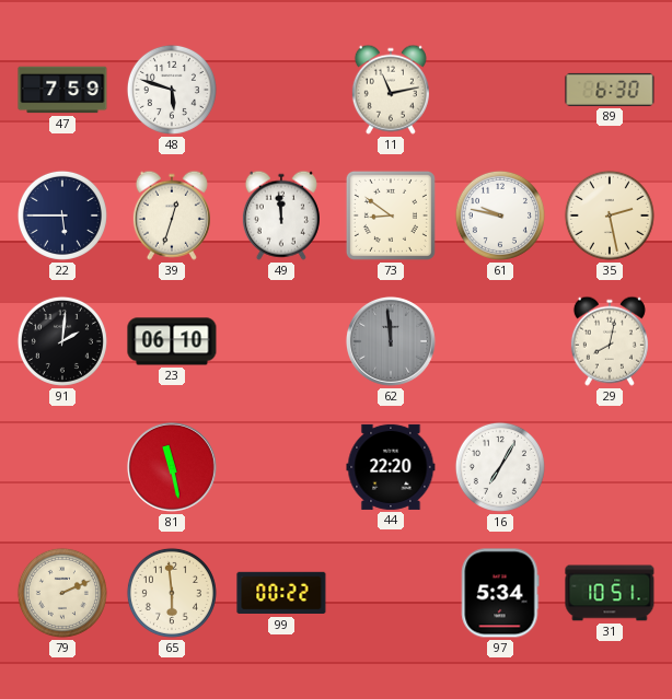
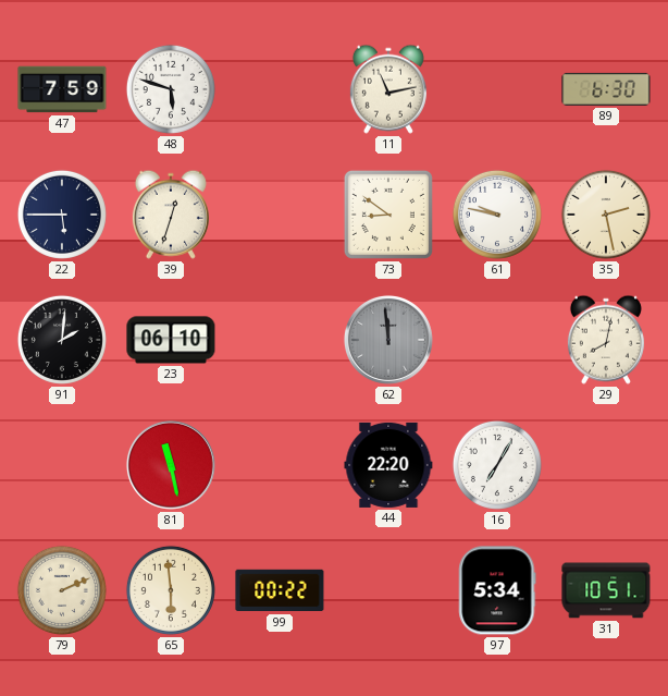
49: 11:59 -> none
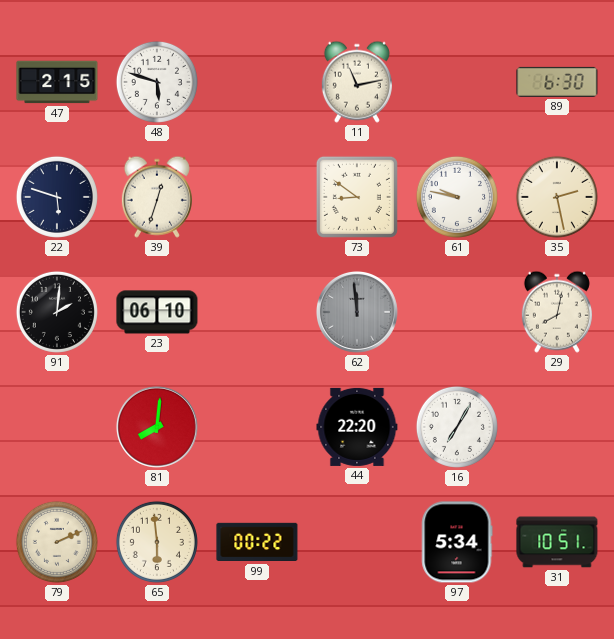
47: 7:59 -> 2:15
22: 5:45 -> 5:48
81: 11:28 -> 8:01
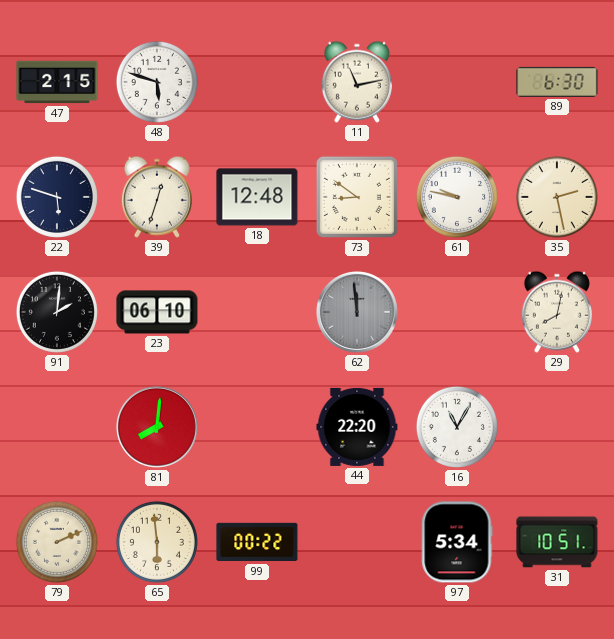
18: none -> 12:48
16: 7:05 -> 11:05
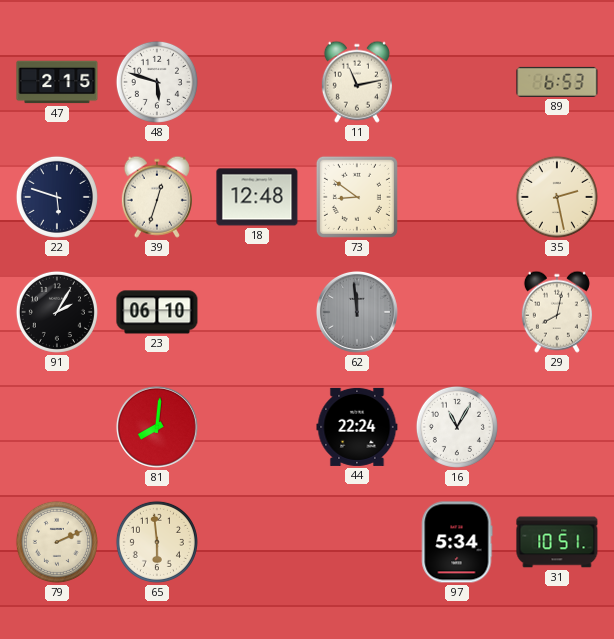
89: 6:30 -> 6:53
61: 9:47 -> none
91: 2:01 -> 2:05
44: 22:20 -> 22:24
99: 00:22 -> none
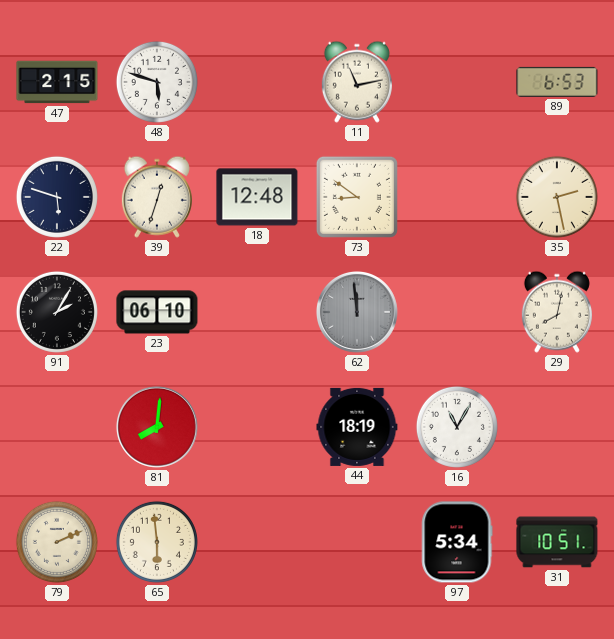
44: 22:24 -> 18:19
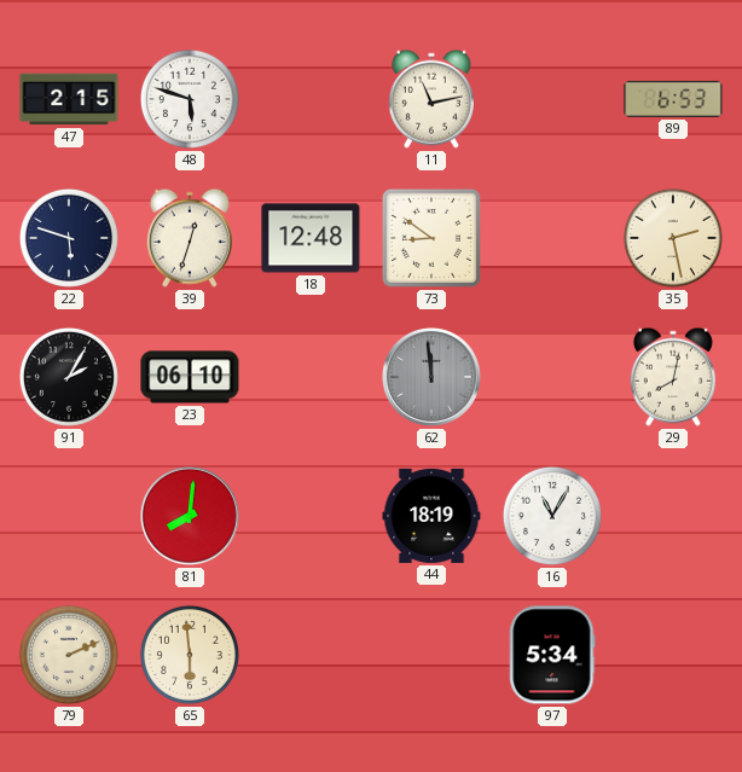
31: 10:51 -> none
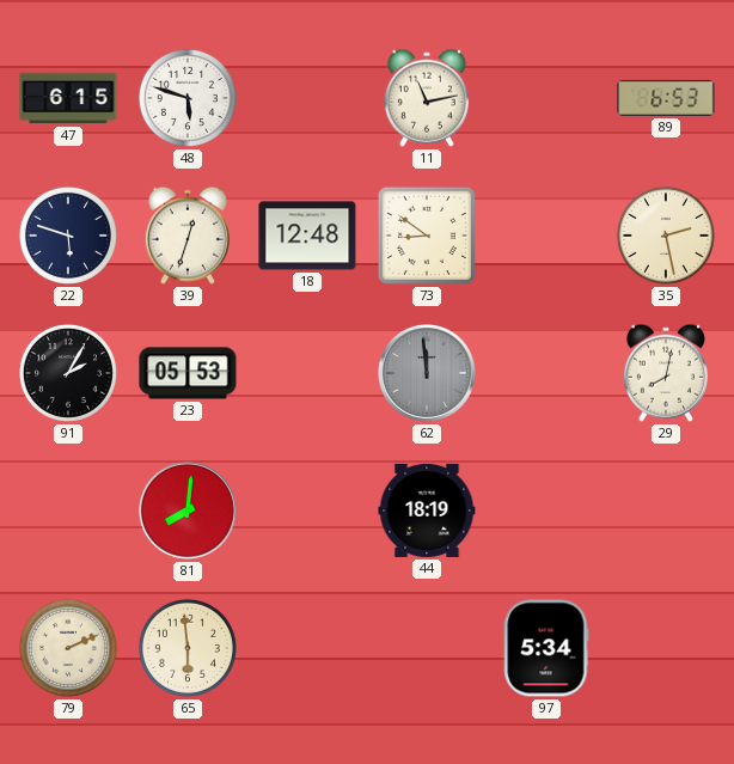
47: 2:15 -> 6:15
23: 06:10 -> 05:53
16: 11:05 -> none
